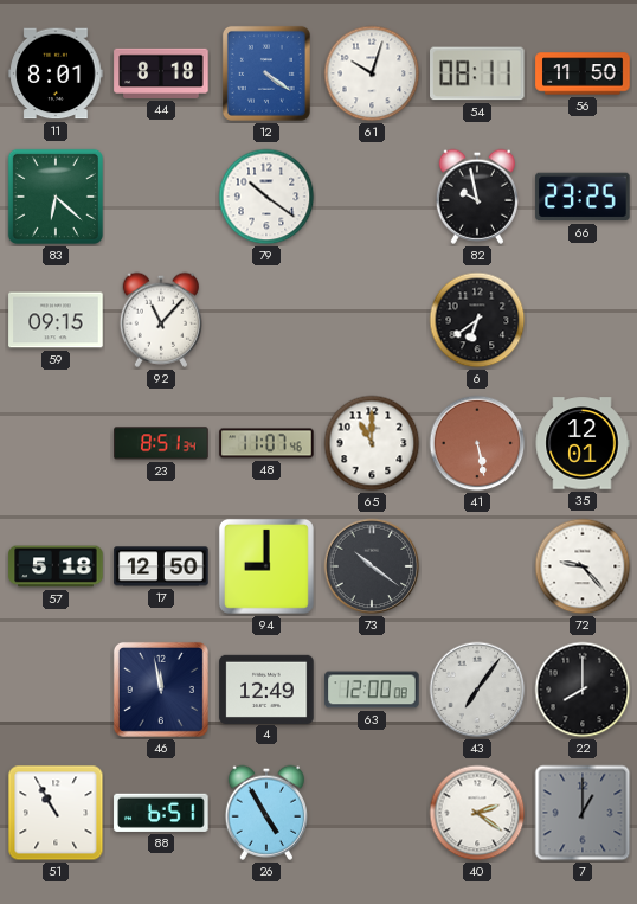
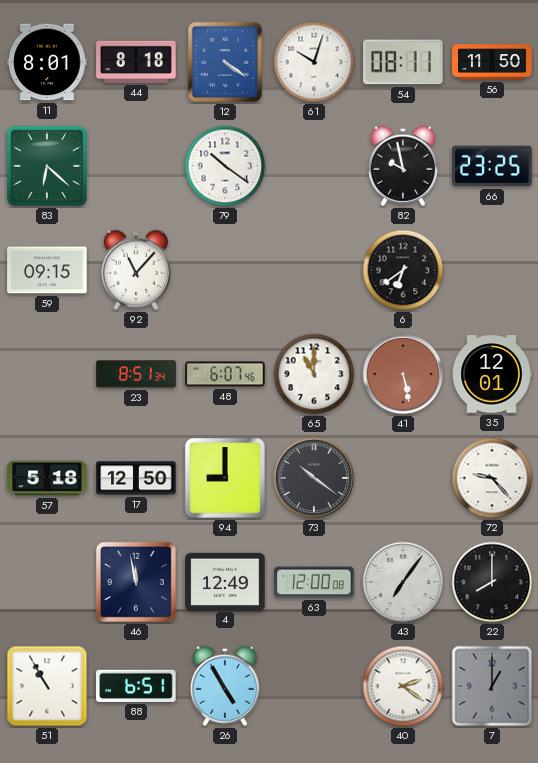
48: 11:07 -> 6:07
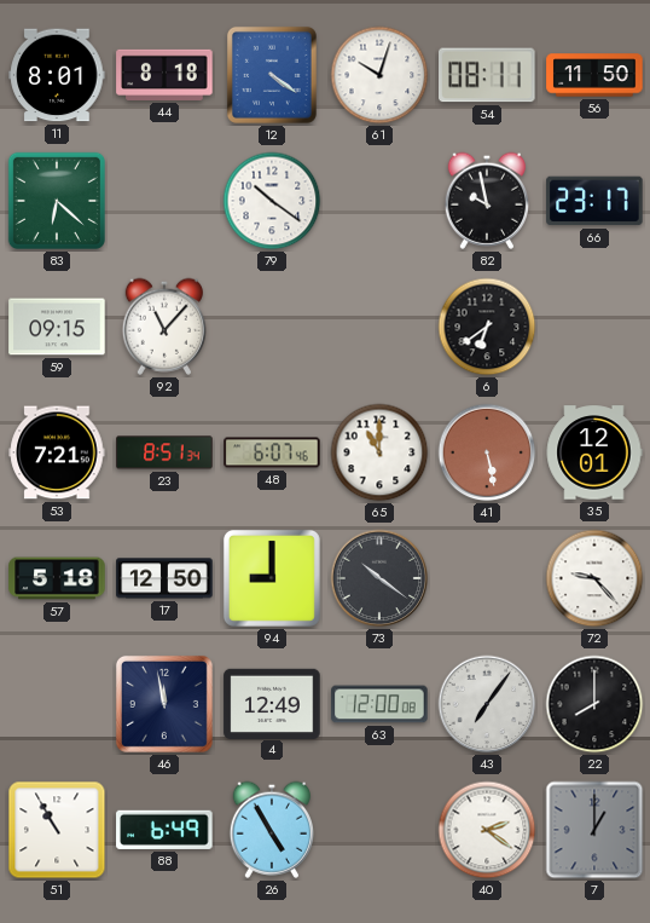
66: 23:25 -> 23:17
53: none -> 7:21
88: 6:51 -> 6:49
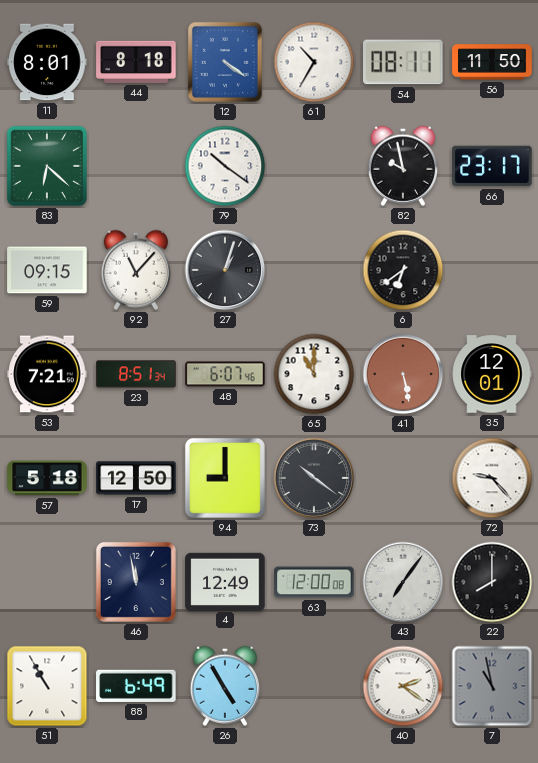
61: 10:03 -> 10:35
27: none -> 1:03
7: 1:00 -> 10:58
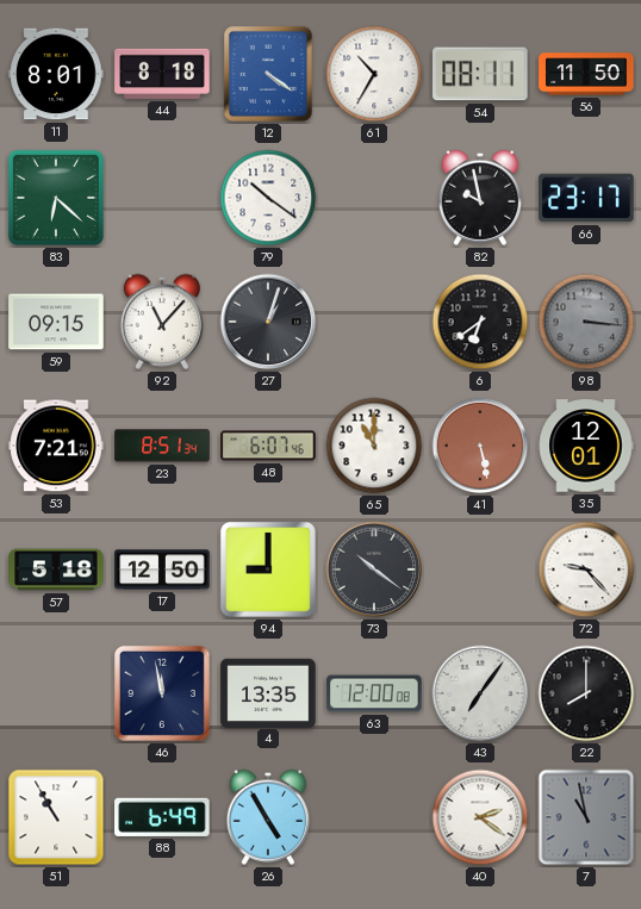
98: none -> 3:16
4: 12:49 -> 13:35
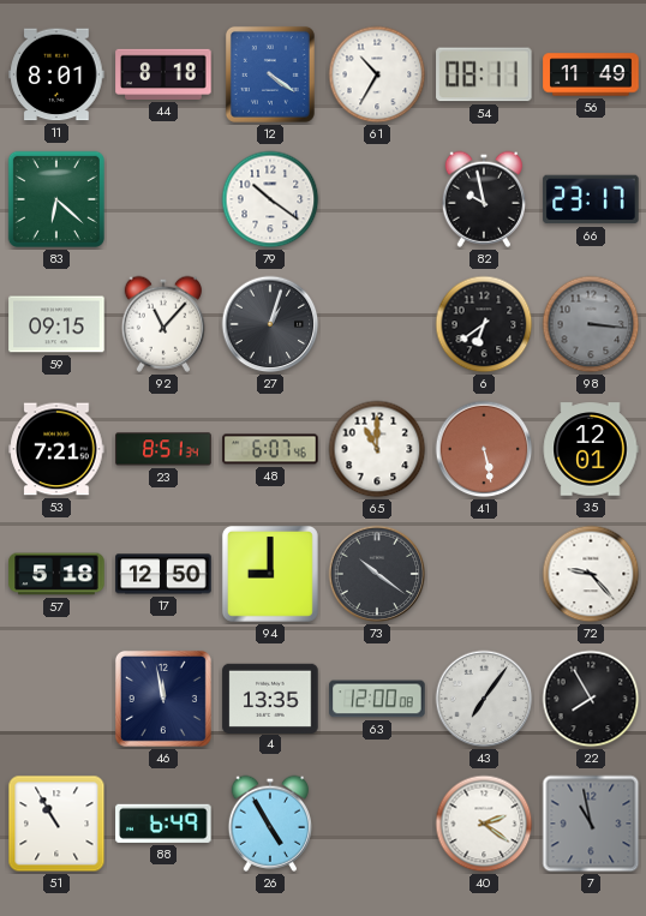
56: 11:50 -> 11:49
22: 8:00 -> 7:55
